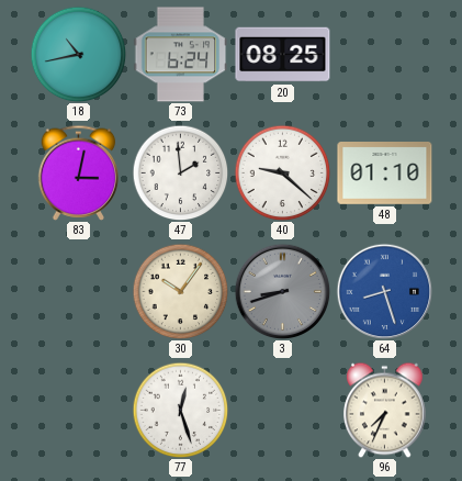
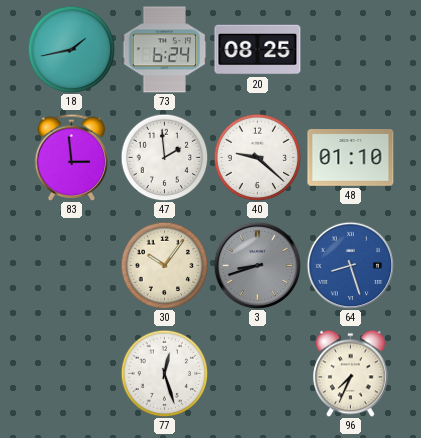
18: 10:43 -> 1:43
83: 3:02 -> 2:59
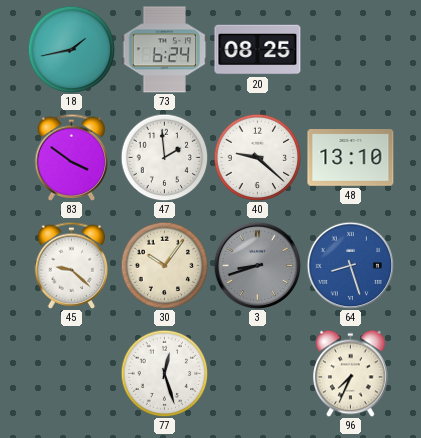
83: 2:59 -> 3:51
48: 01:10 -> 13:10
45: none -> 9:22
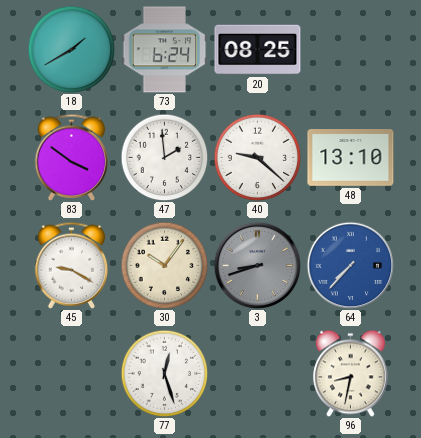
18: 1:43 -> 1:40
45: 9:22 -> 9:20
64: 8:27 -> 7:37
96: 7:34 -> 8:32
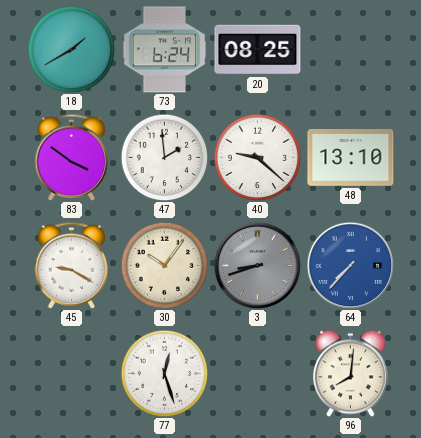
96: 8:32 -> 8:01
